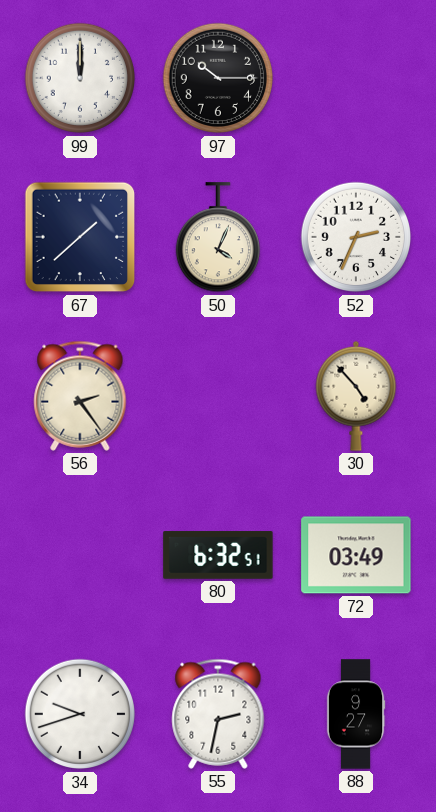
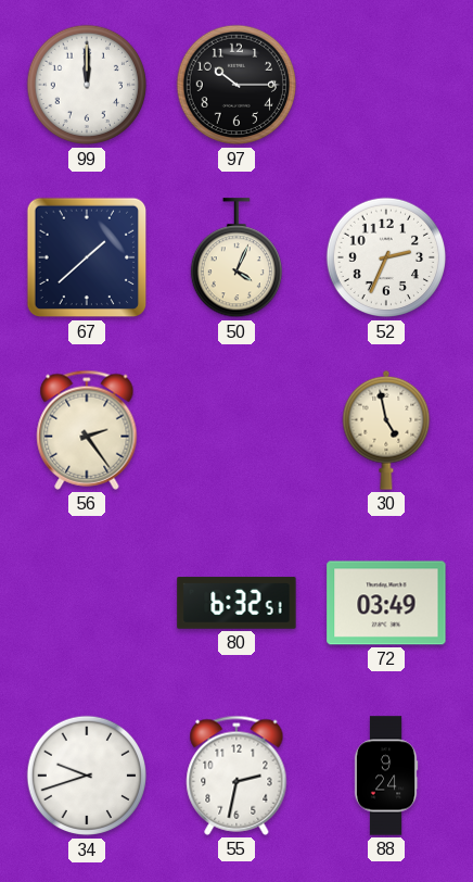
30: 4:53 -> 4:58
88: 9:27 -> 9:24
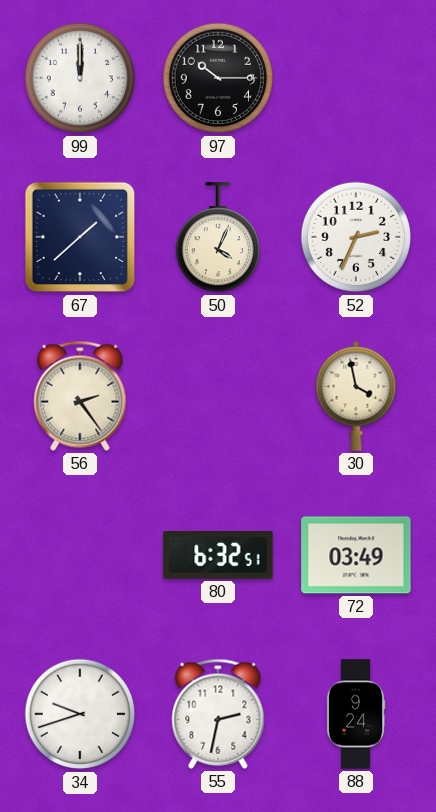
30: 4:58 -> 3:58
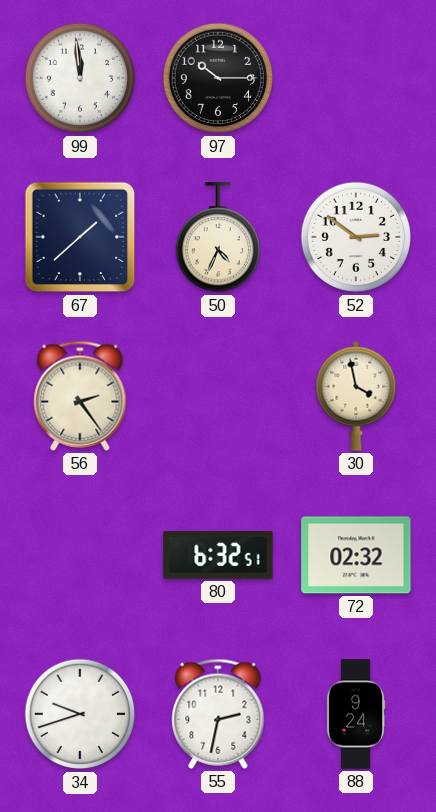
99: 12:00 -> 11:59
50: 4:04 -> 4:34
52: 2:34 -> 2:51
72: 03:49 -> 02:32
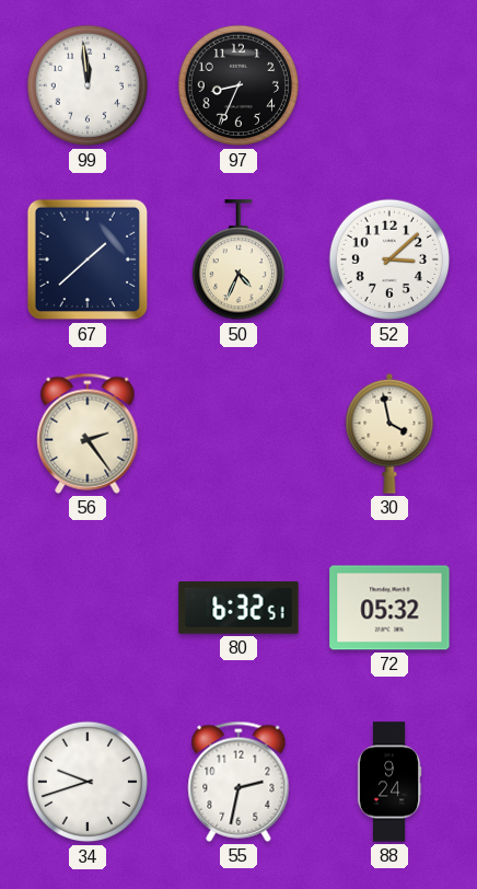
97: 10:15 -> 8:34
52: 2:51 -> 3:08
72: 02:32 -> 05:32
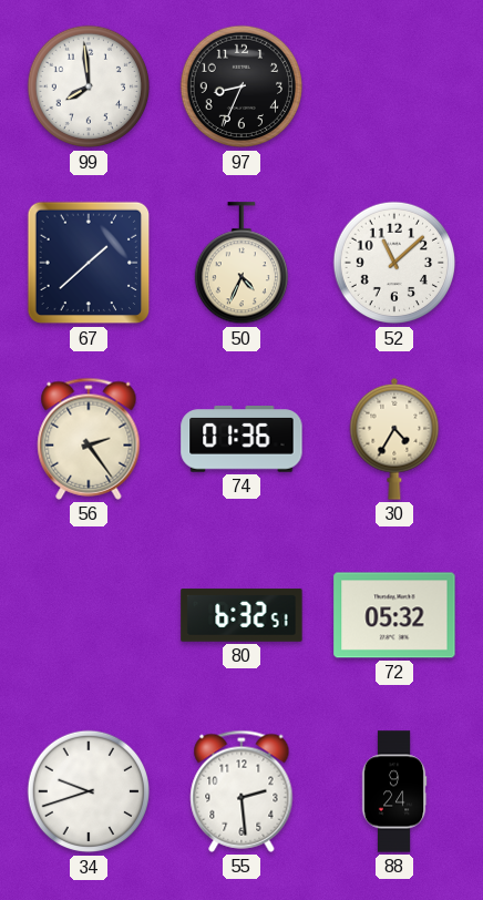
99: 11:59 -> 7:59
52: 3:08 -> 11:08
74: none -> 01:36
30: 3:58 -> 4:35
55: 2:32 -> 2:29
